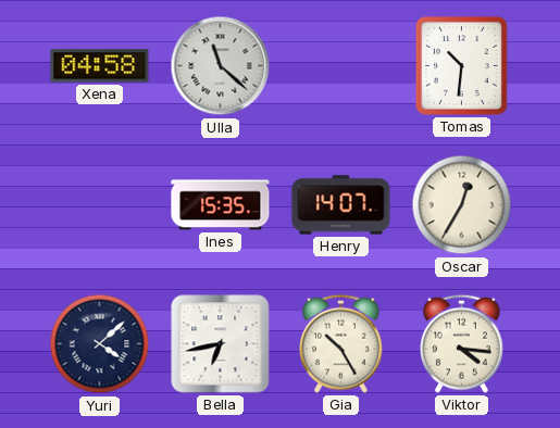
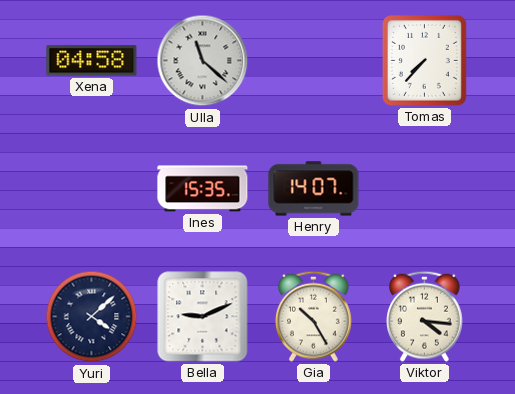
Tomas: 10:31 -> 7:37
Oscar: 12:35 -> none
Bella: 6:43 -> 9:11
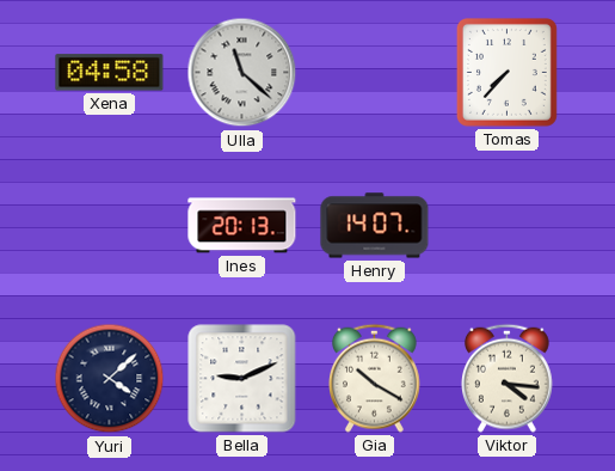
Ines: 15:35 -> 20:13
Gia: 10:25 -> 10:20
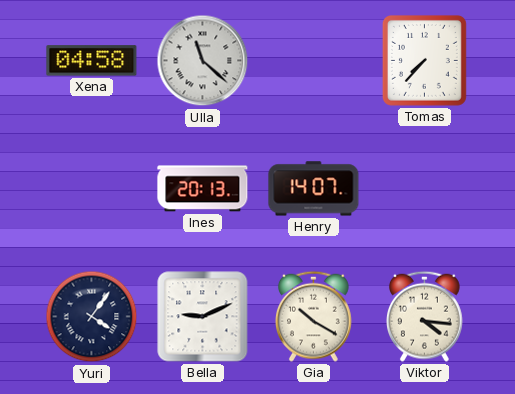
Yuri: 4:08 -> 4:06
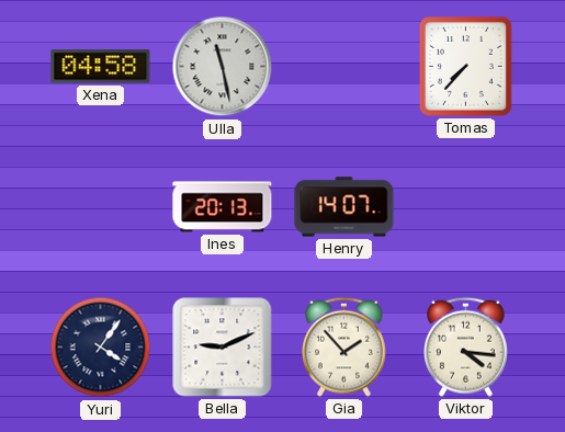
Ulla: 11:22 -> 11:28
Gia: 10:20 -> 1:53
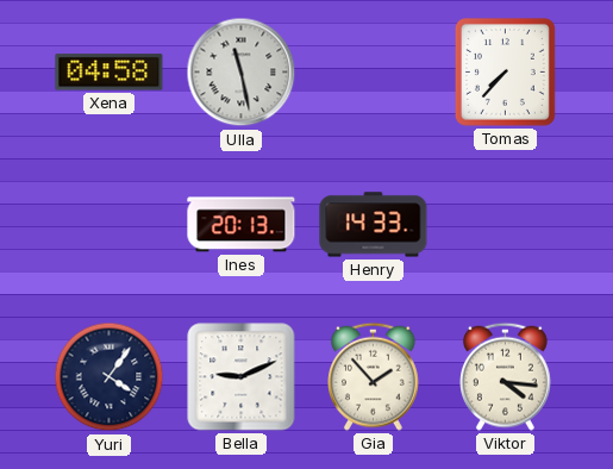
Henry: 14:07 -> 14:33
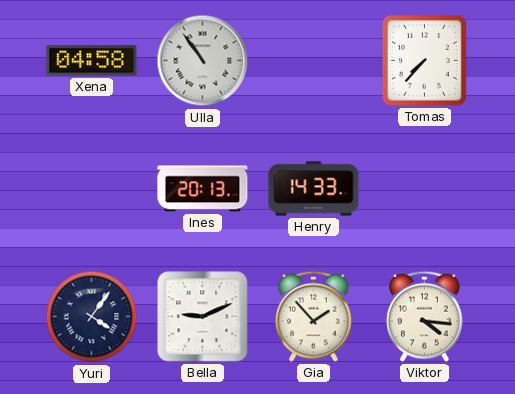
Ulla: 11:28 -> 10:54
